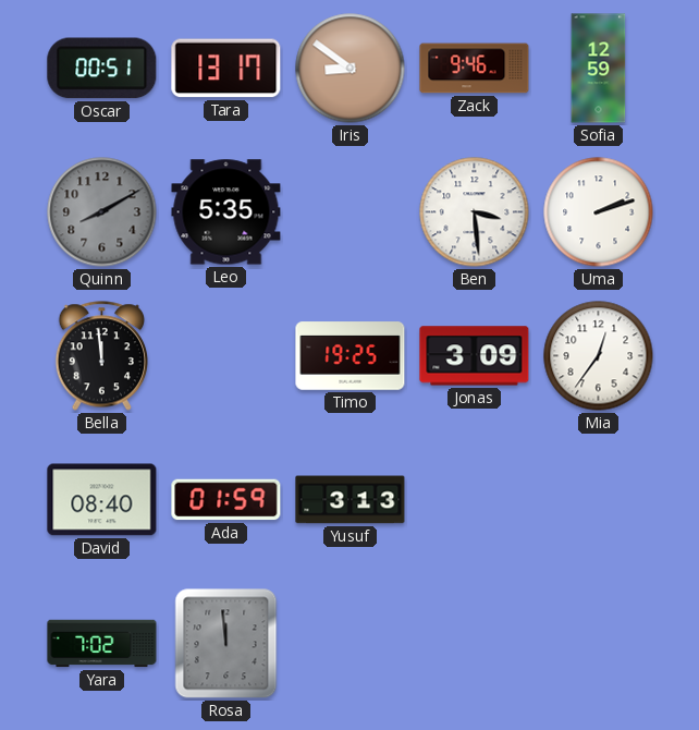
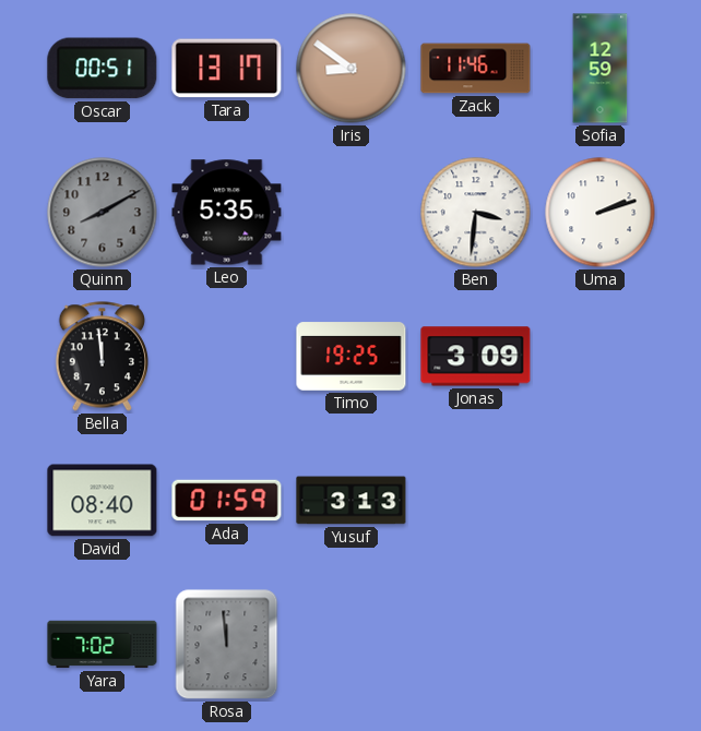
Zack: 9:46 -> 11:46
Ben: 3:29 -> 3:31
Mia: 12:36 -> none
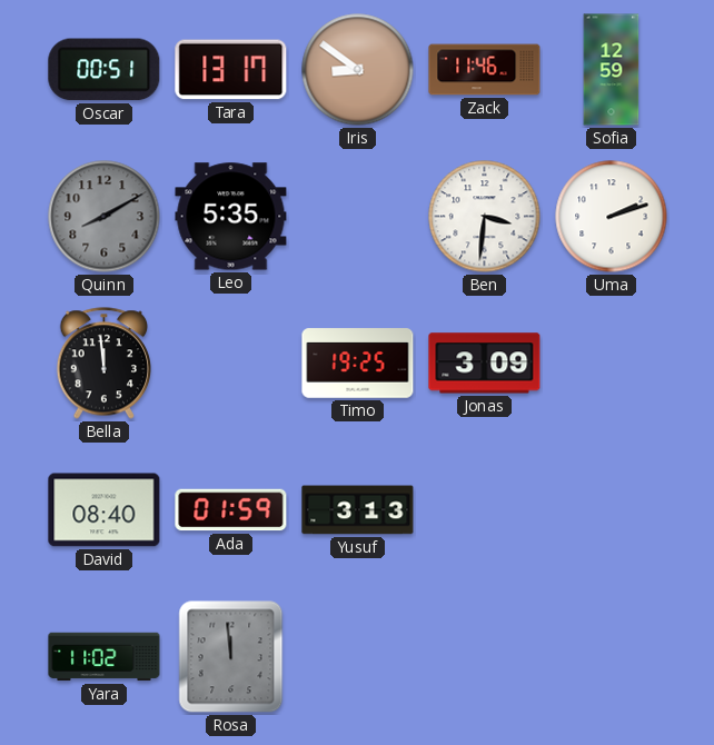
Yara: 7:02 -> 11:02
